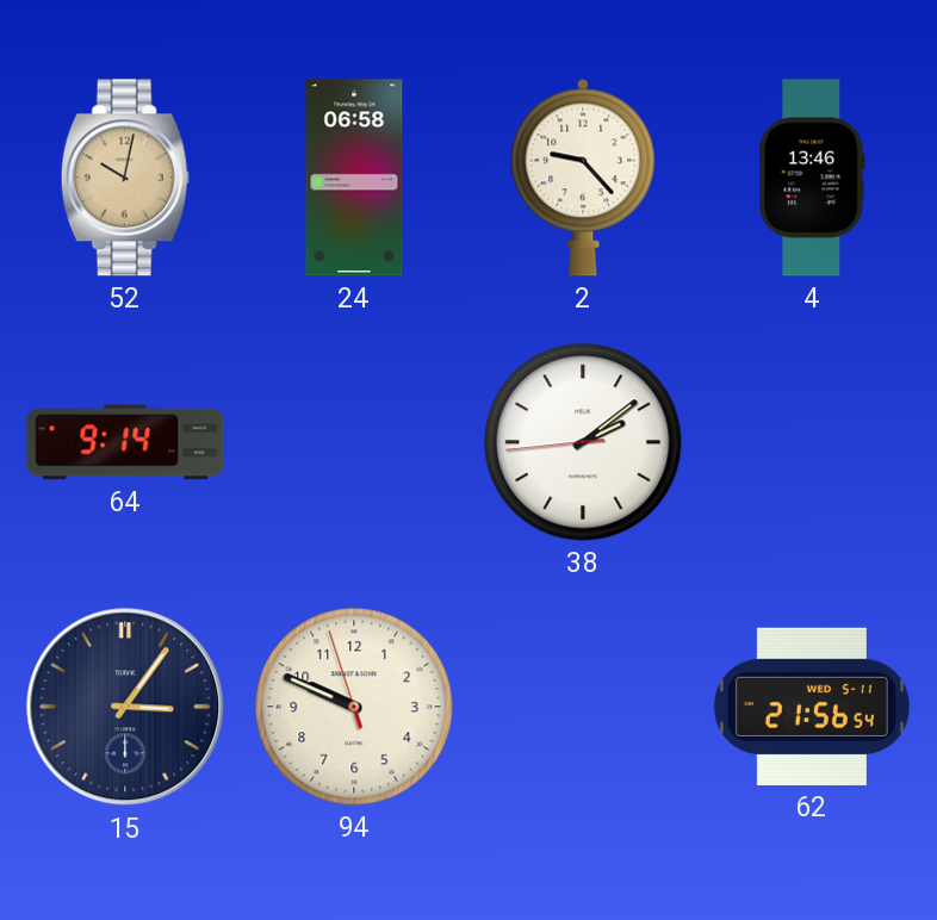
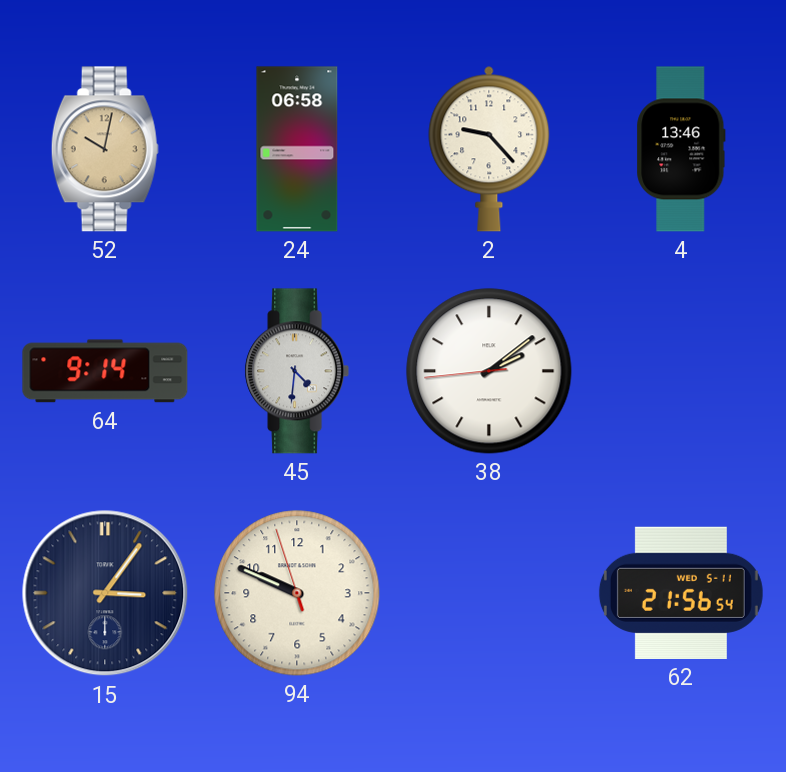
45: none -> 4:31
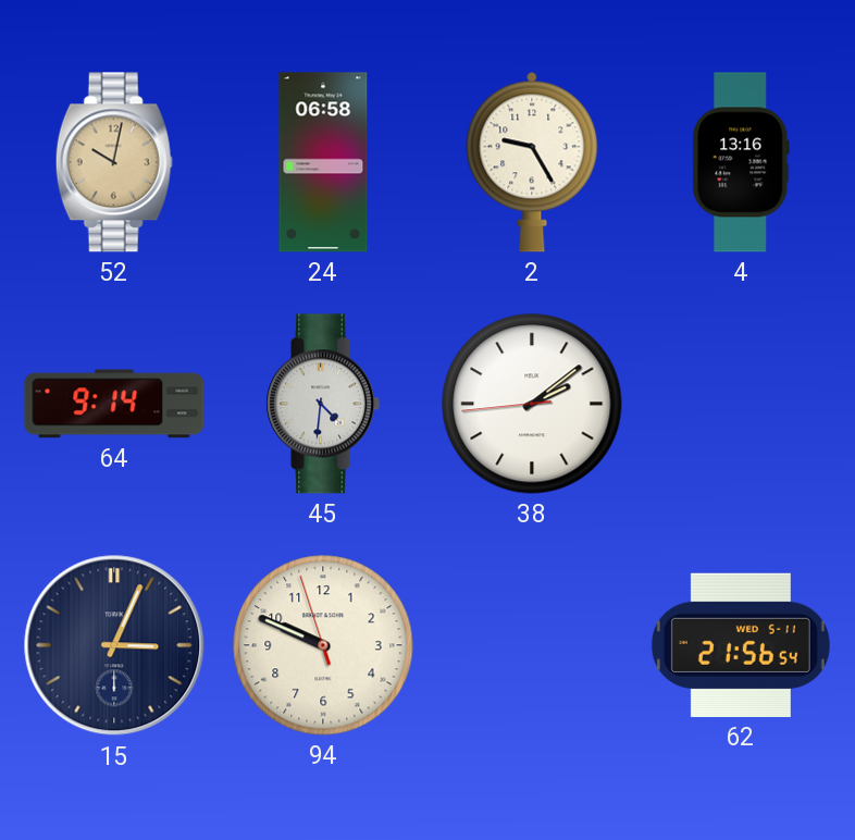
2: 9:23 -> 9:25
4: 13:46 -> 13:16
15: 3:06 -> 3:04
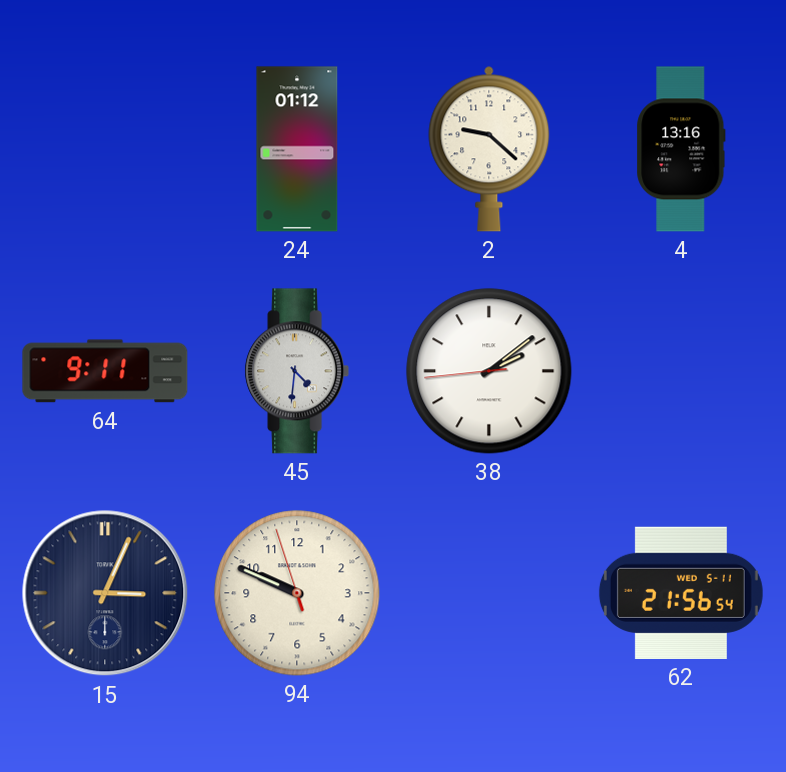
52: 10:02 -> none
24: 06:58 -> 01:12
2: 9:25 -> 9:22
64: 9:14 -> 9:11
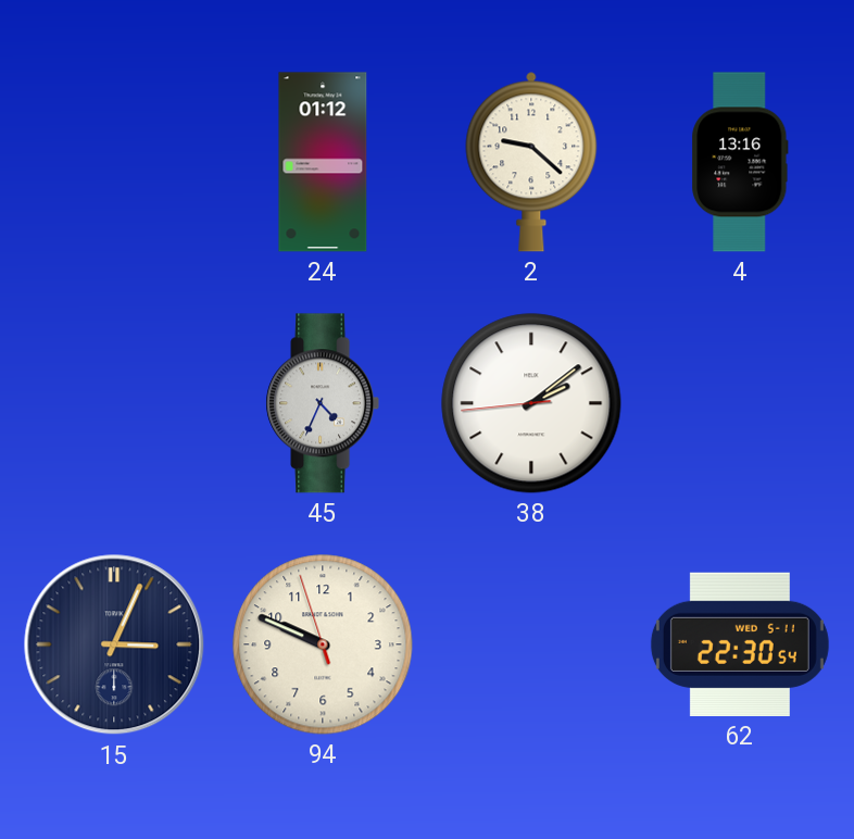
64: 9:11 -> none
45: 4:31 -> 4:34
62: 21:56 -> 22:30
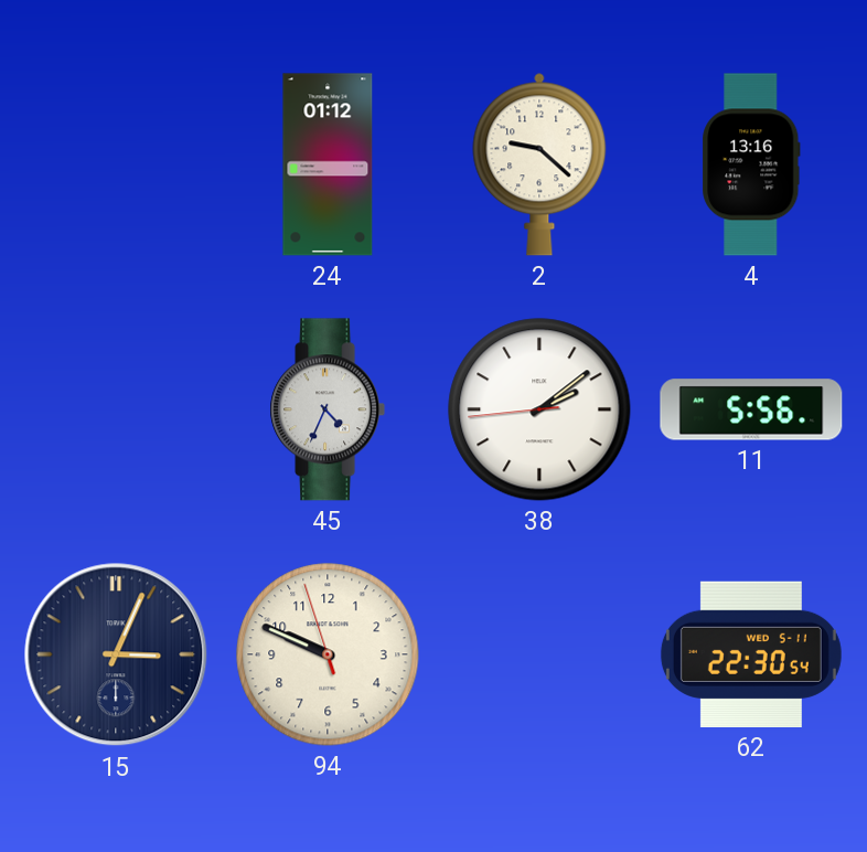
11: none -> 5:56
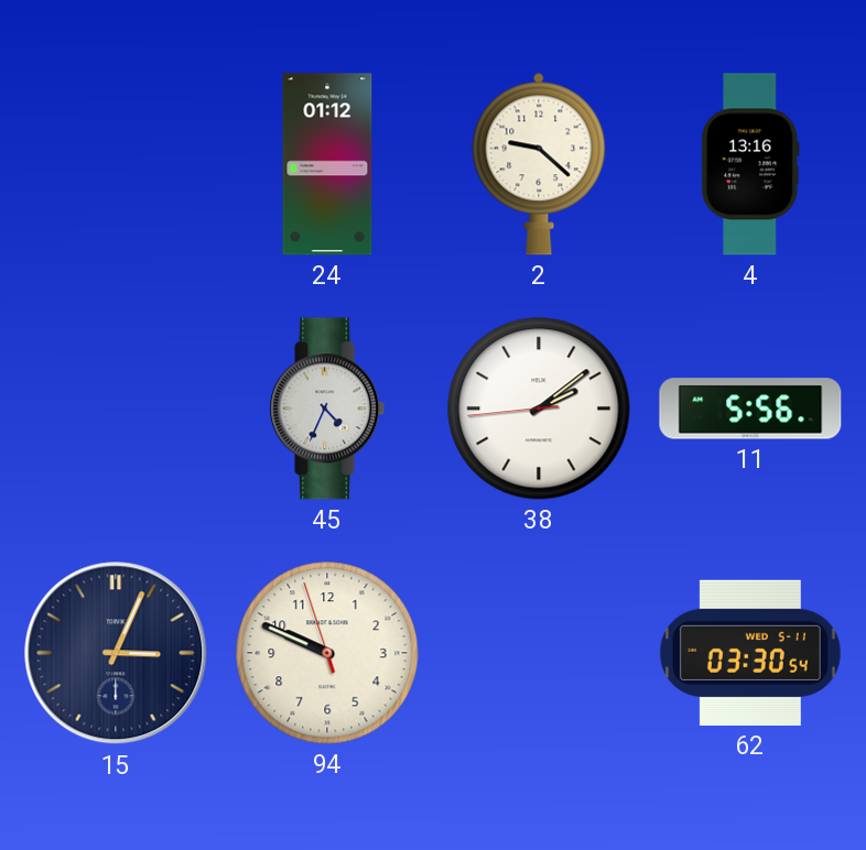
62: 22:30 -> 03:30
